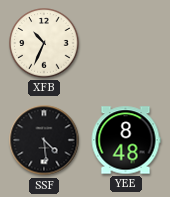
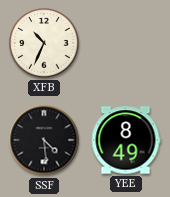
YEE: 8:48 -> 8:49
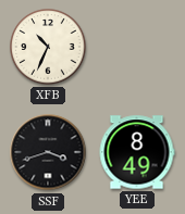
SSF: 4:29 -> 3:42
